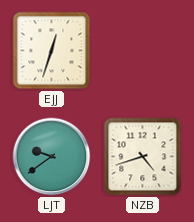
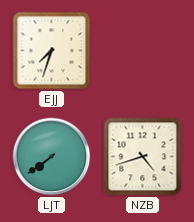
EJJ: 12:33 -> 7:33
LJT: 9:39 -> 7:39
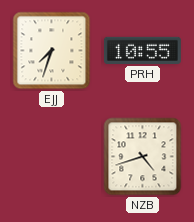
PRH: none -> 10:55
LJT: 7:39 -> none
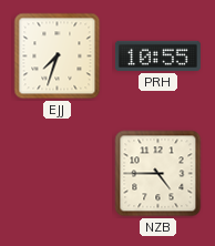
NZB: 4:42 -> 4:45
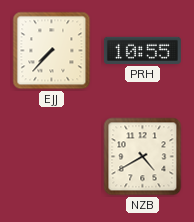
EJJ: 7:33 -> 7:37
NZB: 4:45 -> 4:40
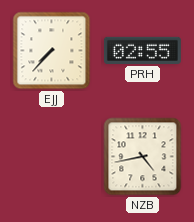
PRH: 10:55 -> 02:55
NZB: 4:40 -> 4:43
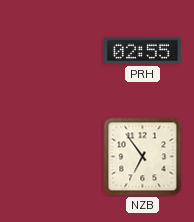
EJJ: 7:37 -> none
NZB: 4:43 -> 6:54
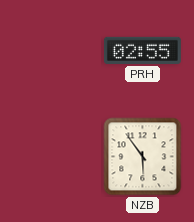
NZB: 6:54 -> 5:54
